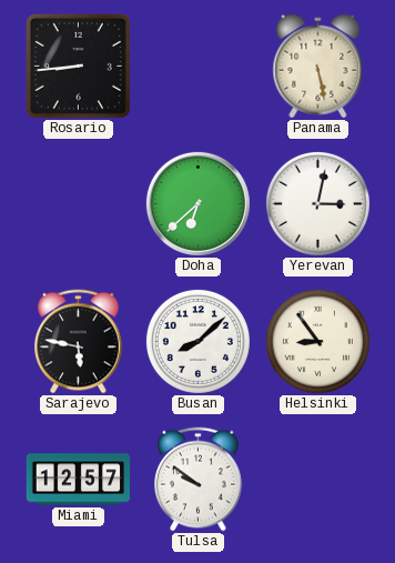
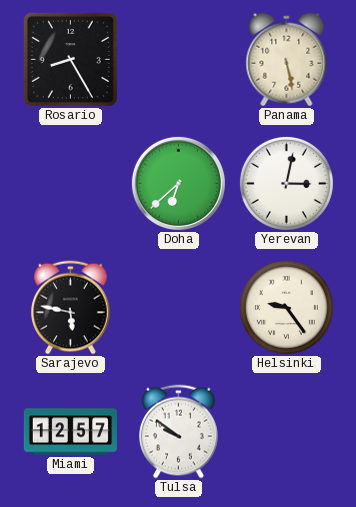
Rosario: 8:44 -> 8:25
Busan: 8:08 -> none
Helsinki: 8:54 -> 9:24
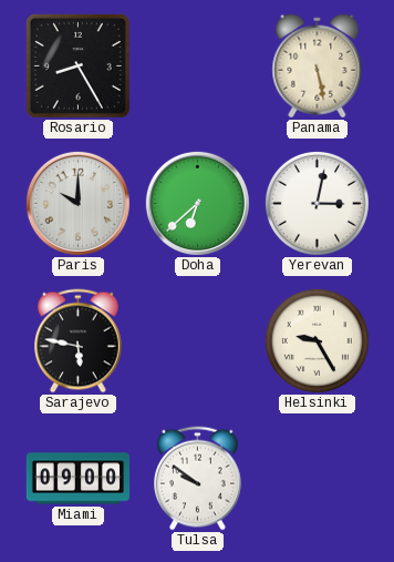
Paris: none -> 10:00
Helsinki: 9:24 -> 9:25
Miami: 12:57 -> 09:00
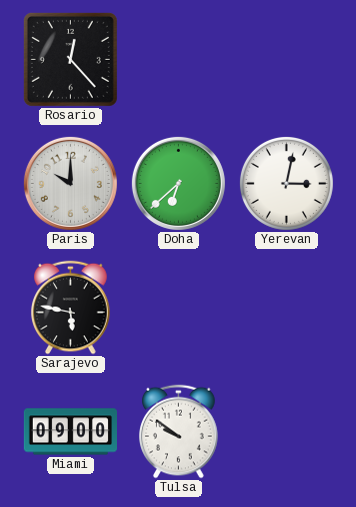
Rosario: 8:25 -> 12:23
Panama: 5:28 -> none
Helsinki: 9:25 -> none
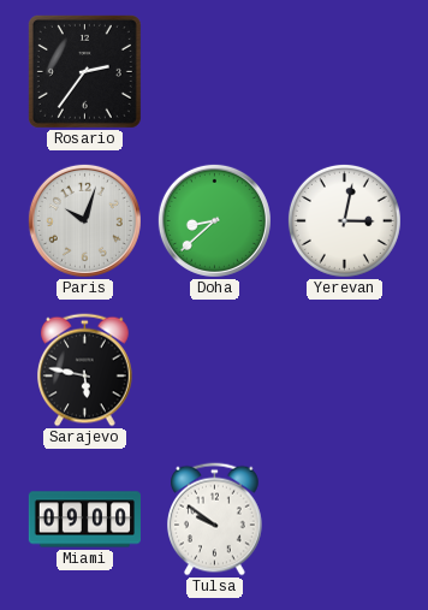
Rosario: 12:23 -> 2:36
Paris: 10:00 -> 10:03
Doha: 6:38 -> 8:38
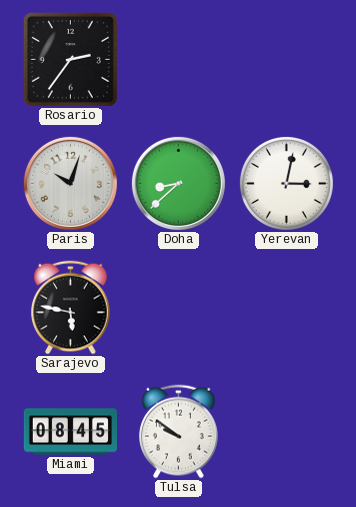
Miami: 09:00 -> 08:45
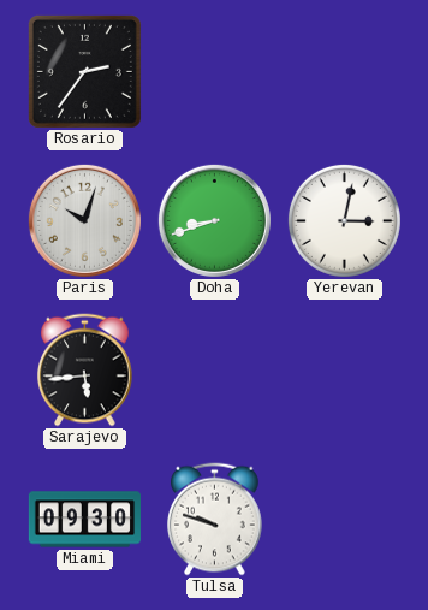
Doha: 8:38 -> 8:42
Sarajevo: 5:47 -> 5:44
Miami: 08:45 -> 09:30
Tulsa: 9:51 -> 9:48
